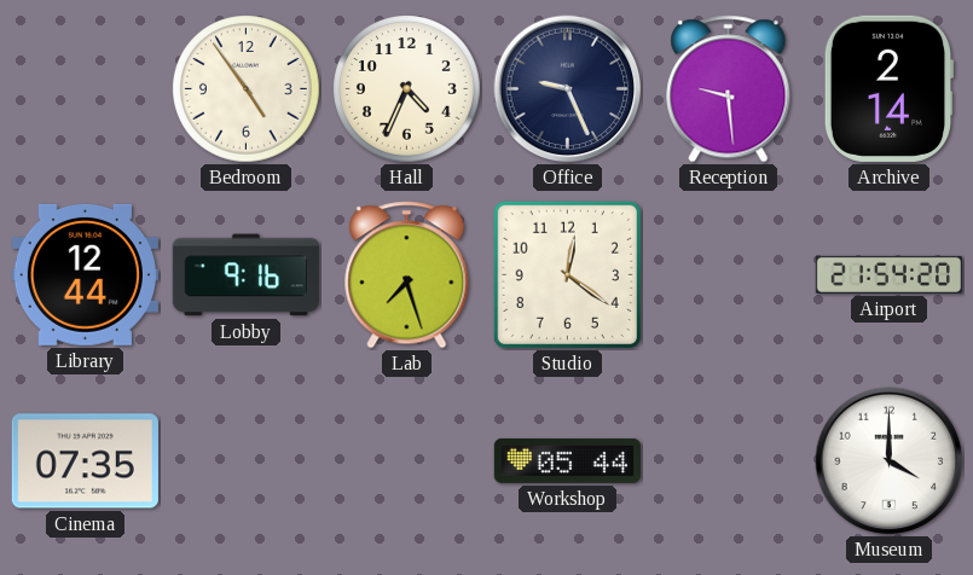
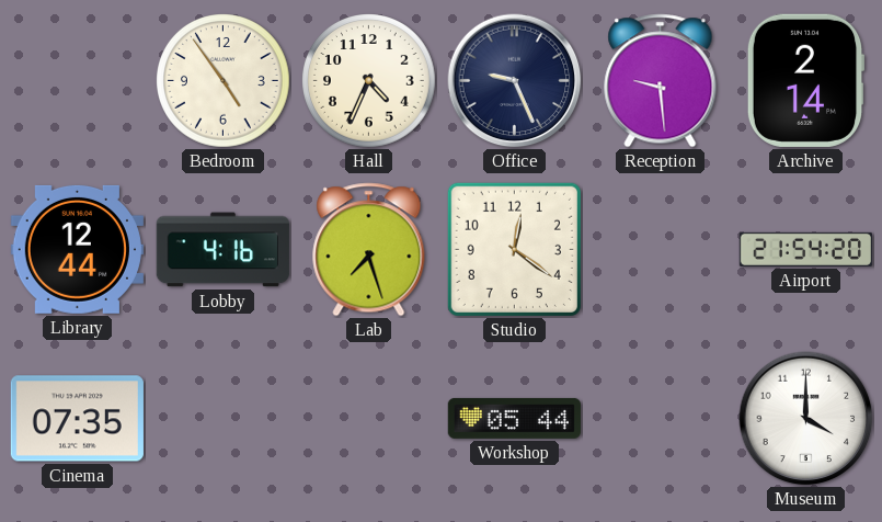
Lobby: 9:16 -> 4:16
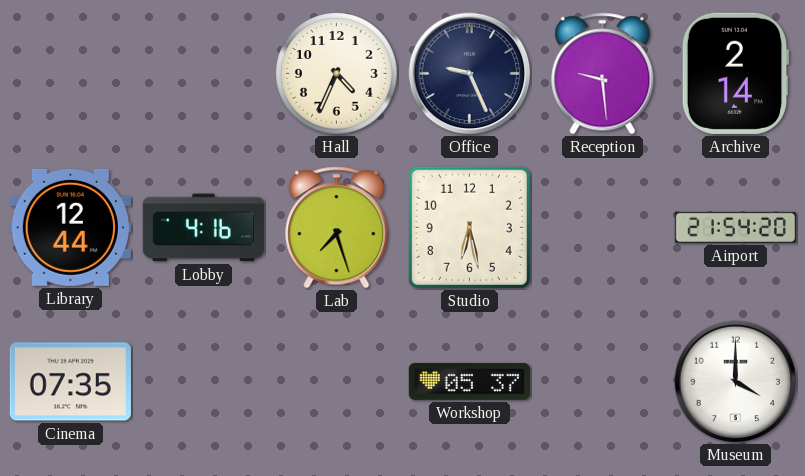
Bedroom: 4:54 -> none
Studio: 12:21 -> 6:28
Workshop: 05:44 -> 05:37
